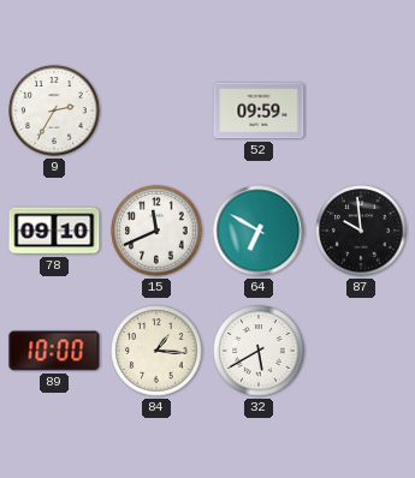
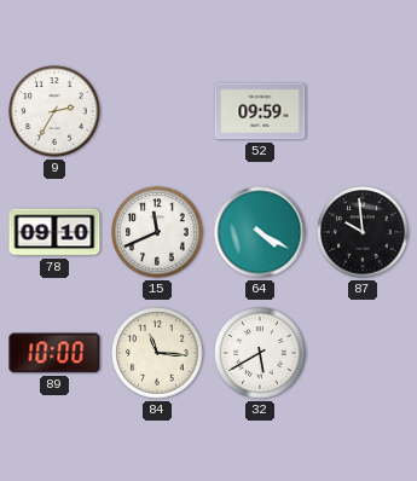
64: 6:50 -> 4:20
84: 1:16 -> 11:16
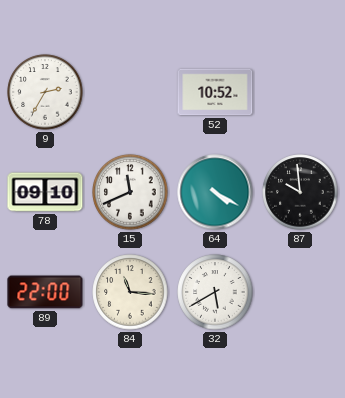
52: 09:59 -> 10:52
89: 10:00 -> 22:00
